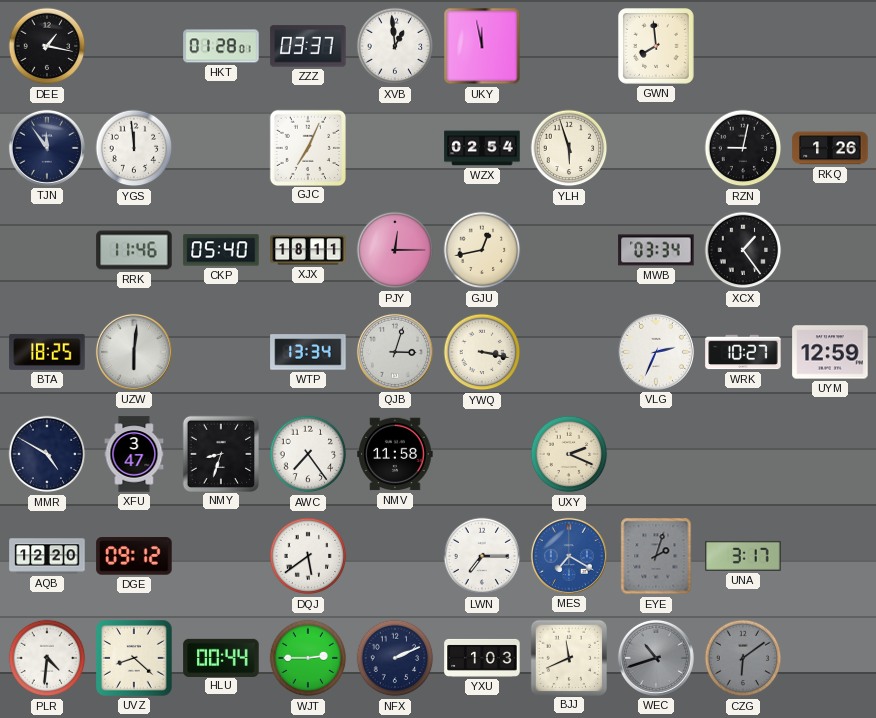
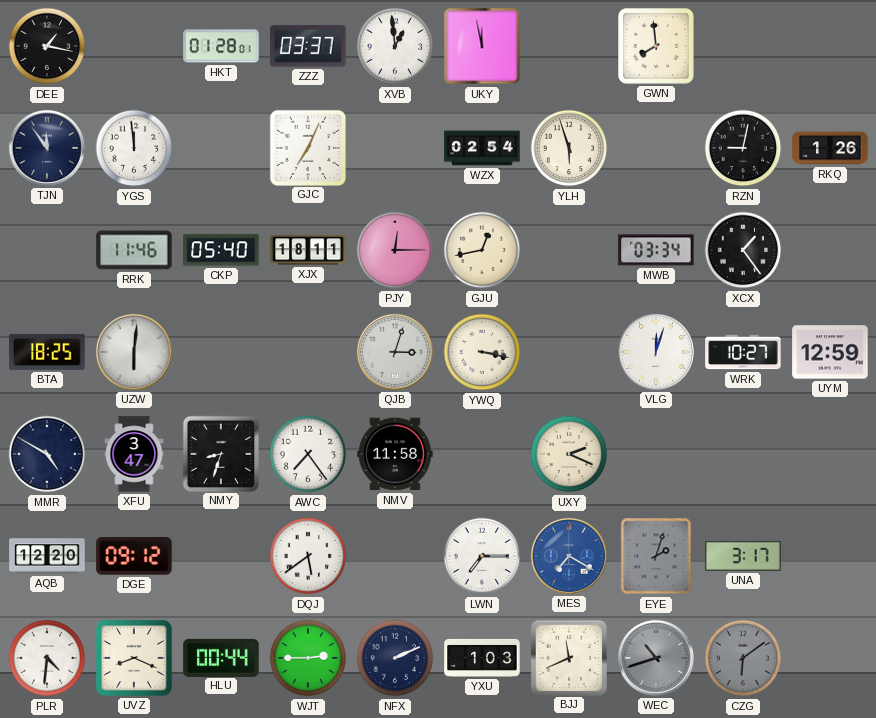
WTP: 13:34 -> none
VLG: 2:34 -> 12:03
UVZ: 8:22 -> 8:19
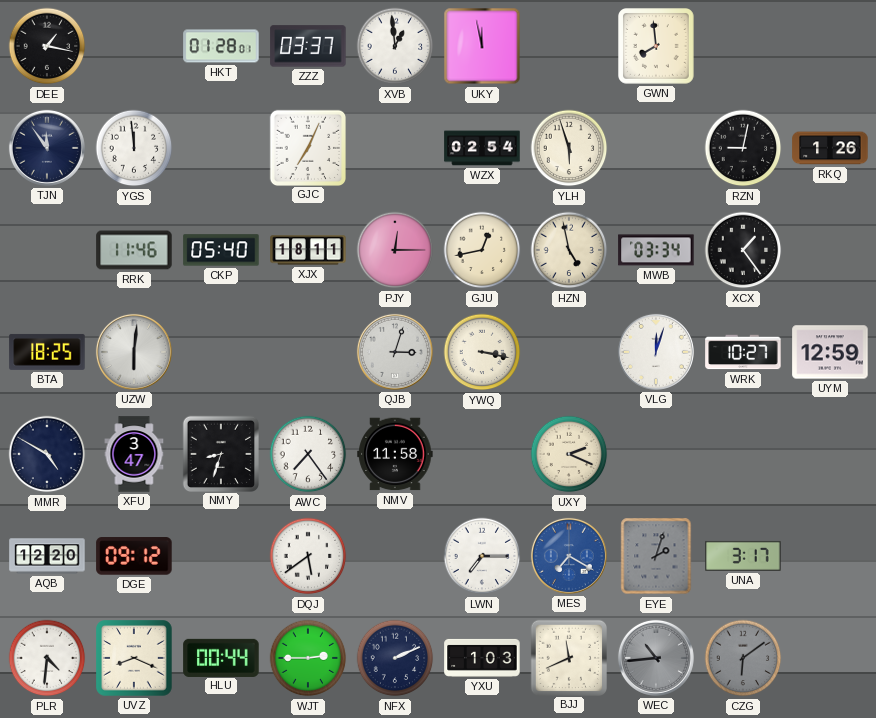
HZN: none -> 4:58
WEC: 10:42 -> 10:44
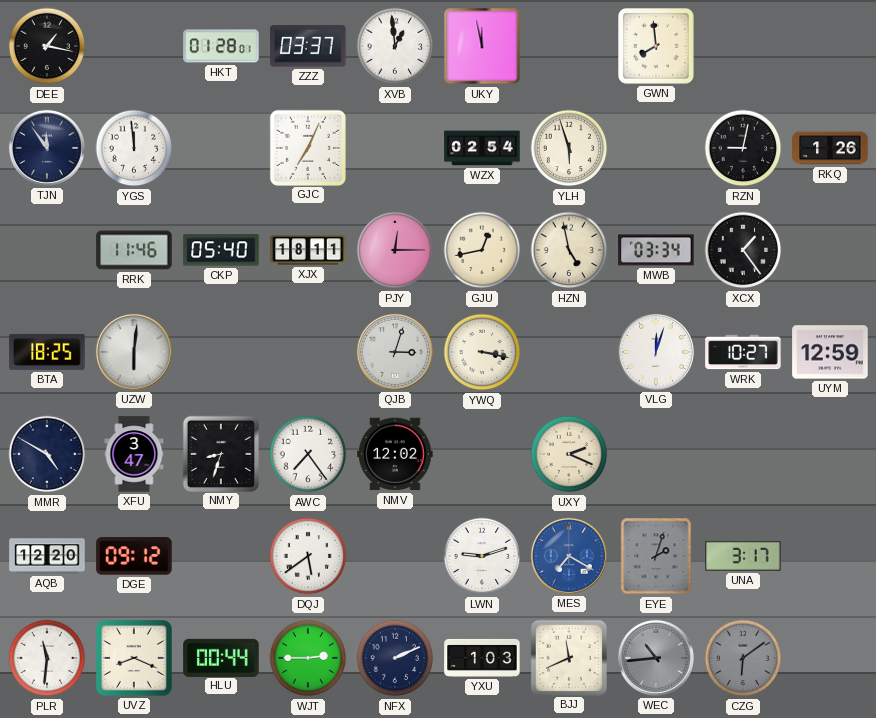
NMV: 11:58 -> 12:02
LWN: 7:15 -> 9:12
PLR: 4:31 -> 11:31
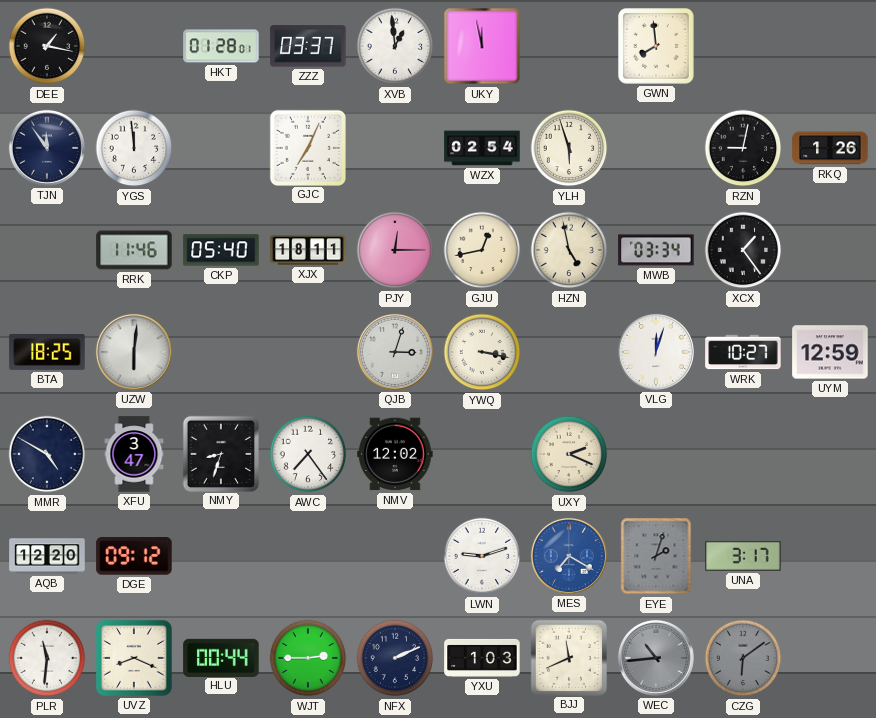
DQJ: 5:39 -> none
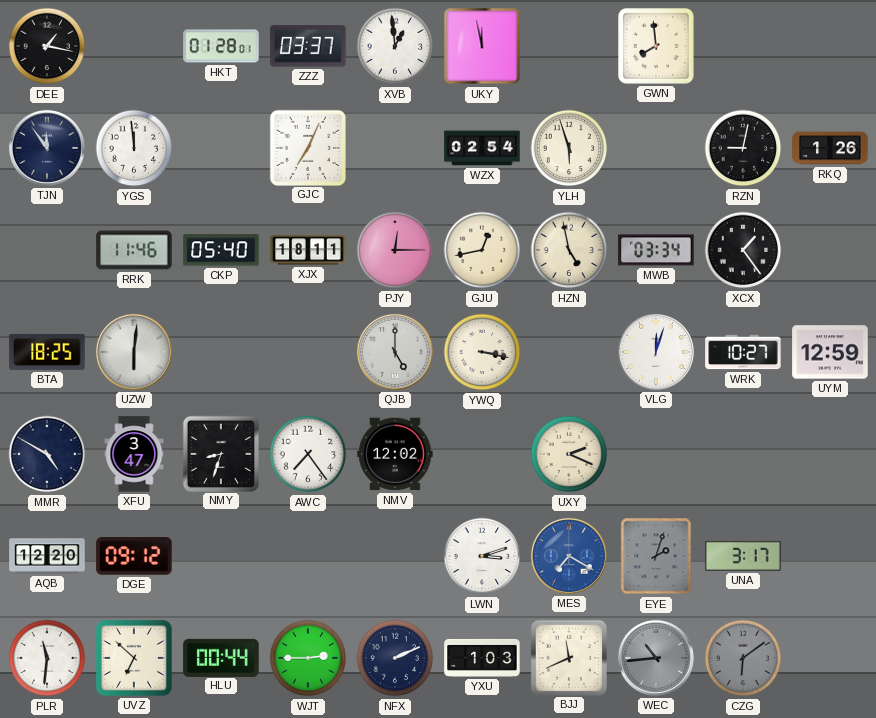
QJB: 3:03 -> 5:00
LWN: 9:12 -> 3:12
UVZ: 8:19 -> 6:52
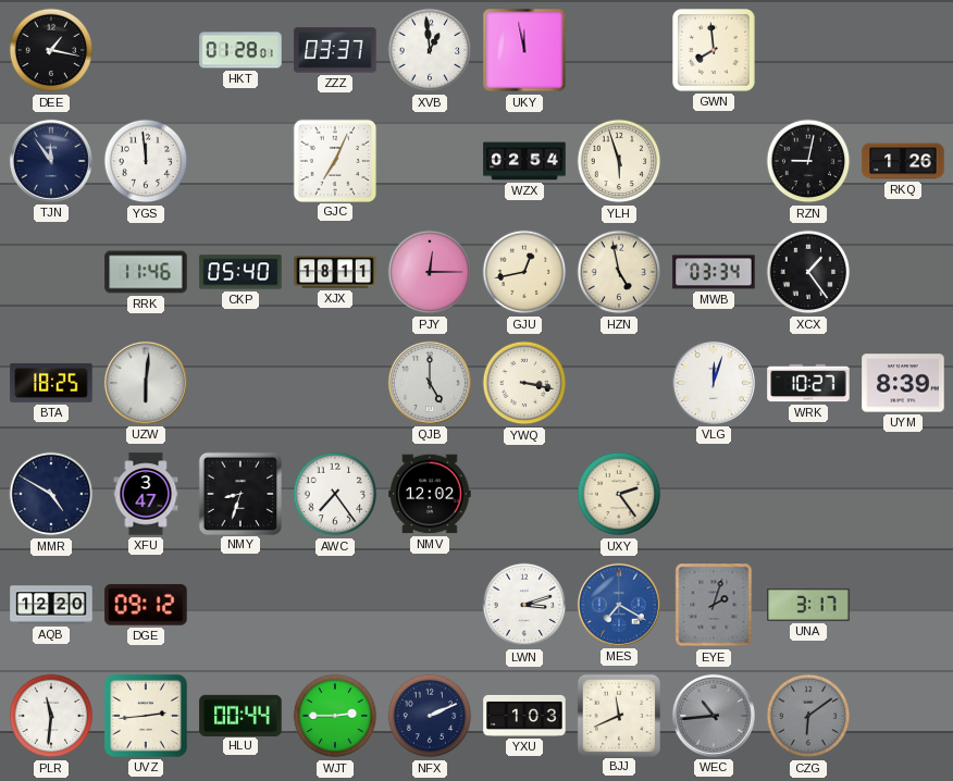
UYM: 12:59 -> 8:39
UXY: 2:19 -> 2:24
UVZ: 6:52 -> 2:44
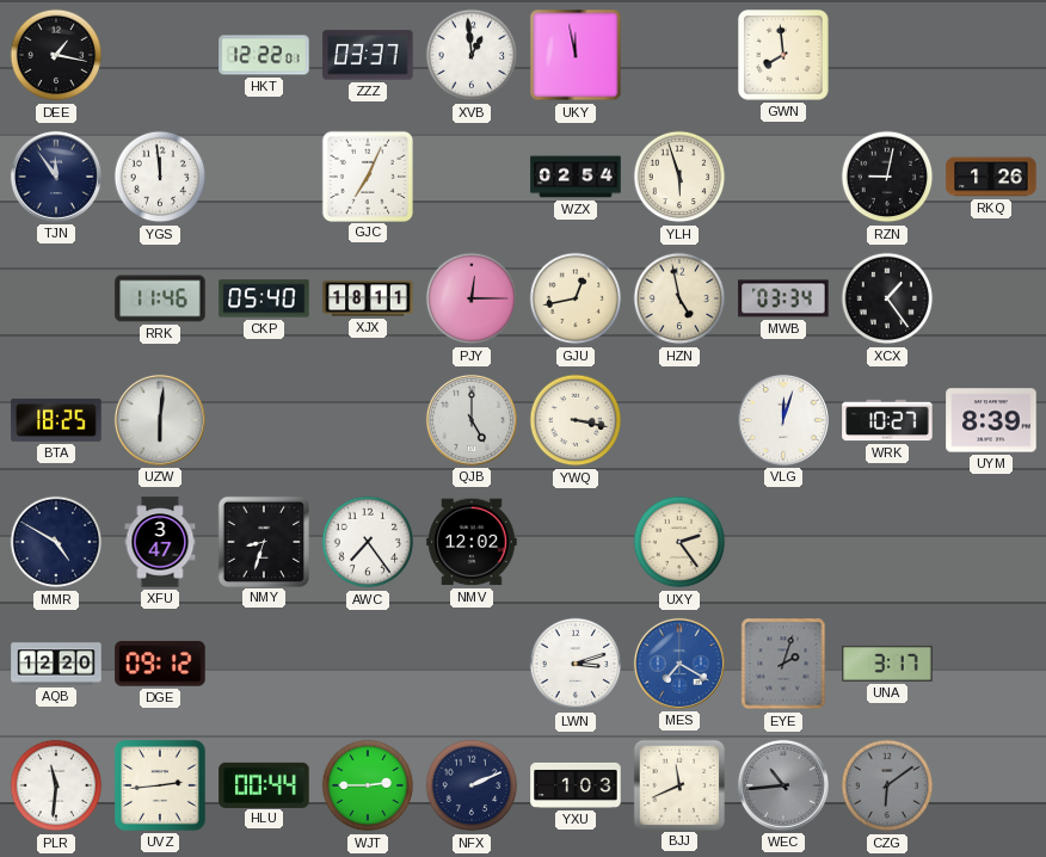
HKT: 01:28 -> 12:22
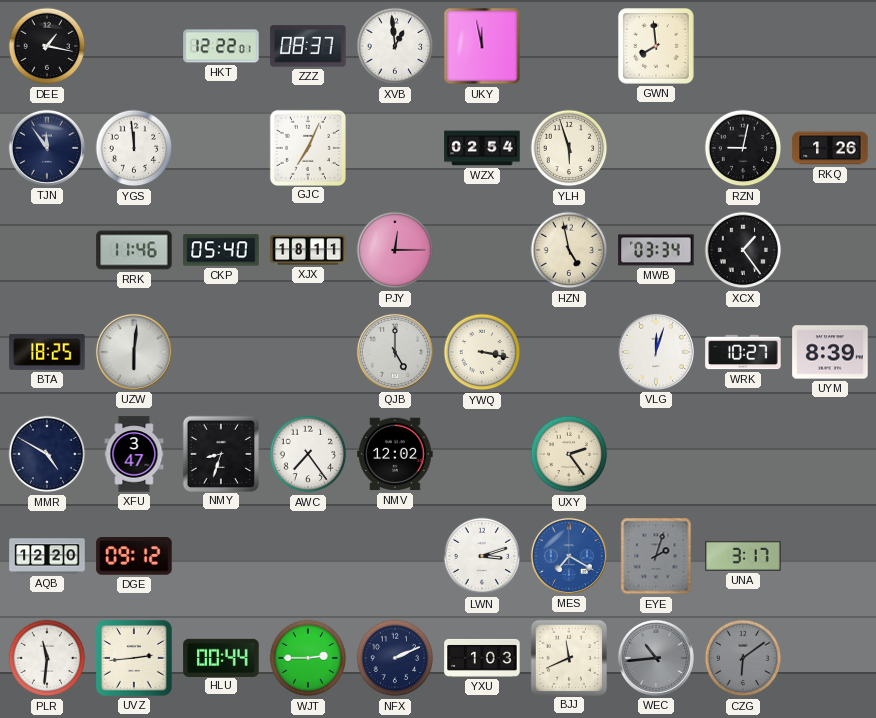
ZZZ: 03:37 -> 08:37
GJU: 12:43 -> none
